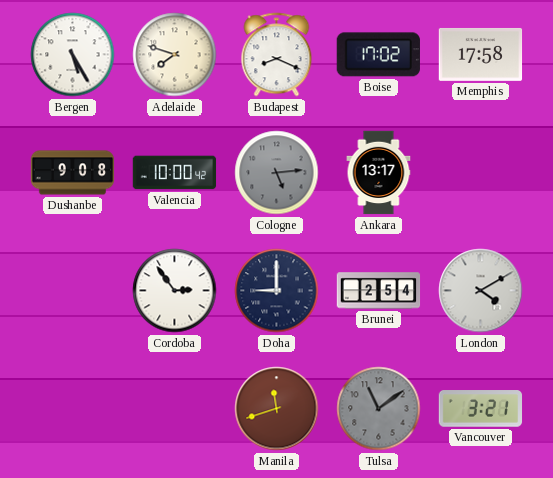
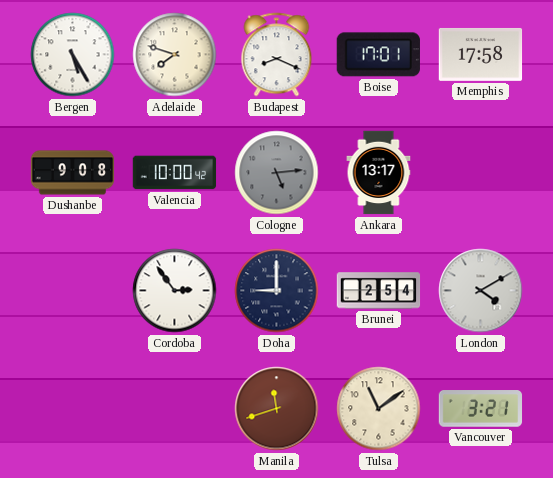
Boise: 17:02 -> 17:01
Tulsa dial: grey -> cream
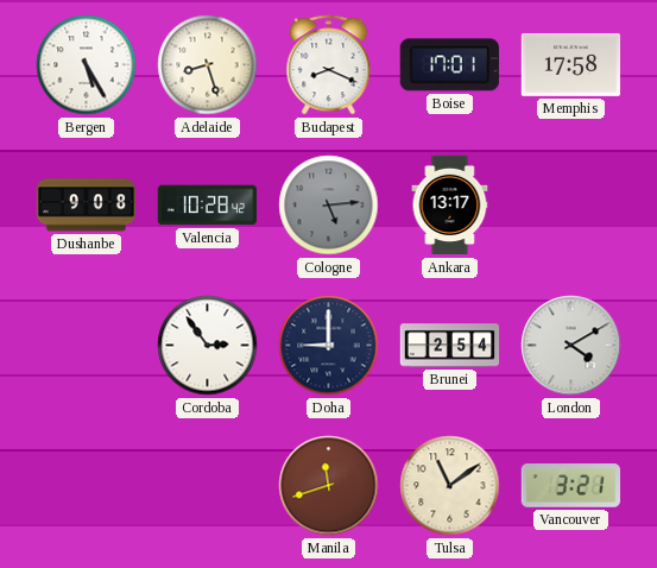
Adelaide: 7:48 -> 8:27
Valencia: 10:00 -> 10:28
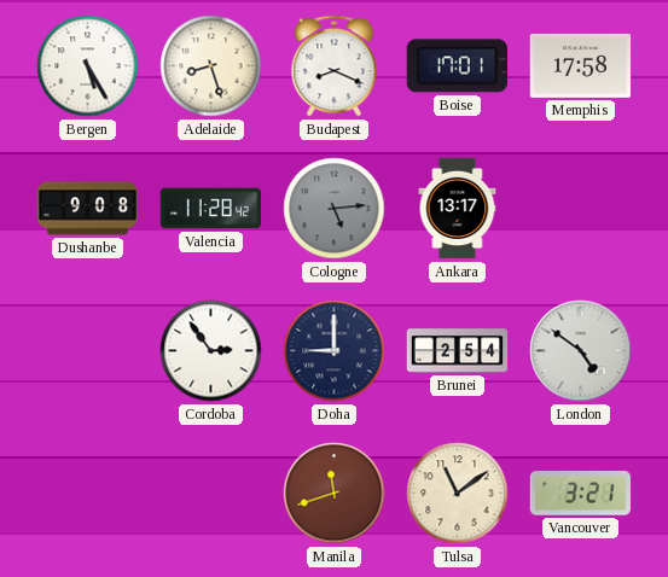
Valencia: 10:28 -> 11:28
London: 4:10 -> 4:51
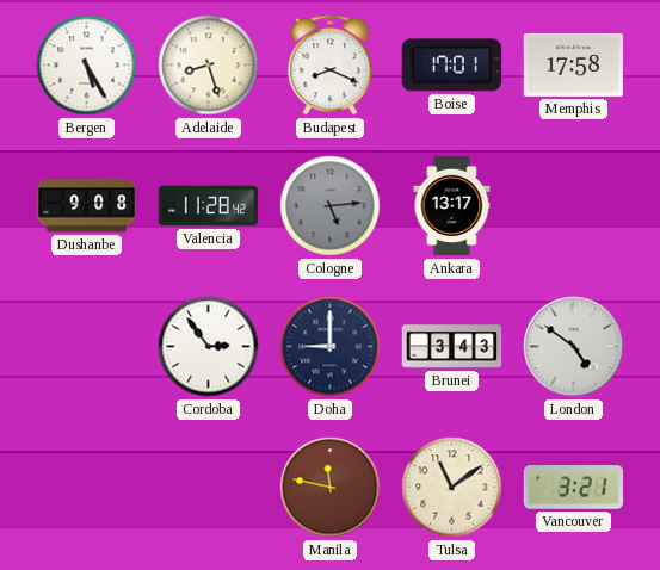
Brunei: 2:54 -> 3:43
Manila: 11:42 -> 11:47
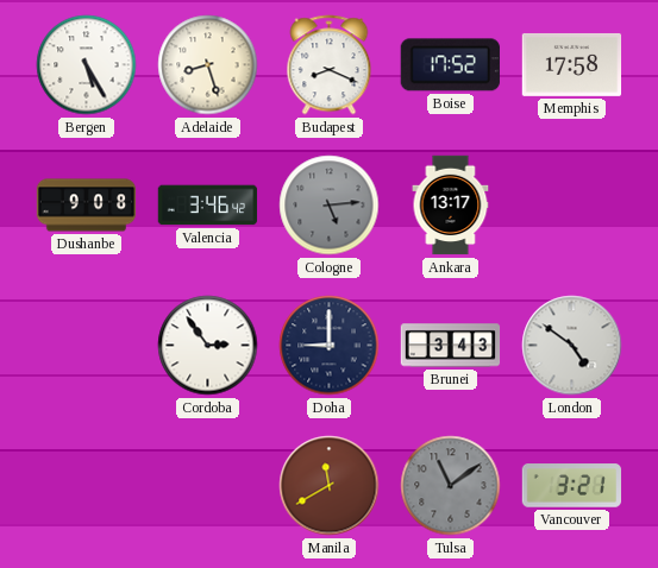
Boise: 17:01 -> 17:52
Valencia: 11:28 -> 3:46
Manila: 11:47 -> 11:40
Tulsa dial: cream -> grey
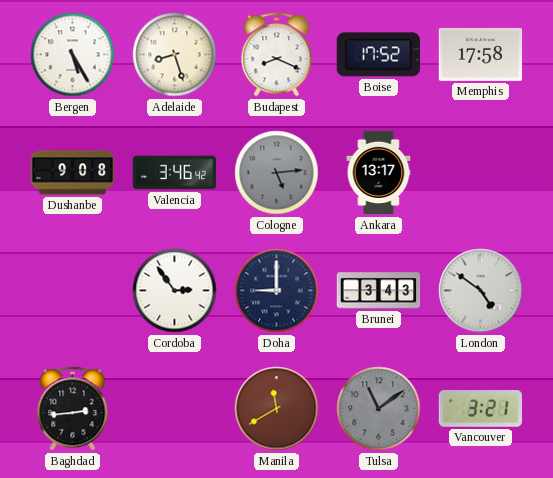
Baghdad: none -> 2:44
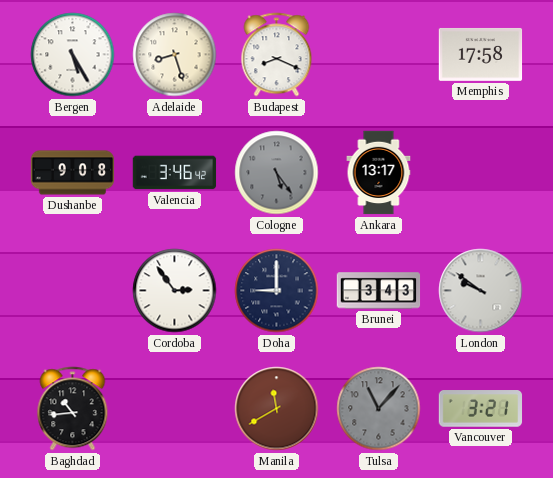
Boise: 17:52 -> none
Cologne: 5:14 -> 5:24
London: 4:51 -> 9:51
Baghdad: 2:44 -> 10:44
Tulsa: 11:09 -> 11:07
